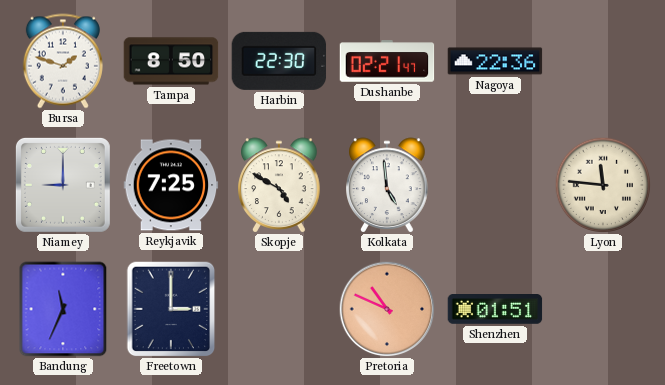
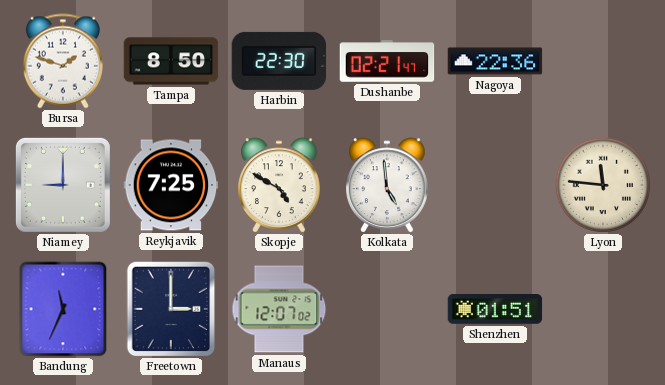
Manaus: none -> 12:07
Pretoria: 10:49 -> none
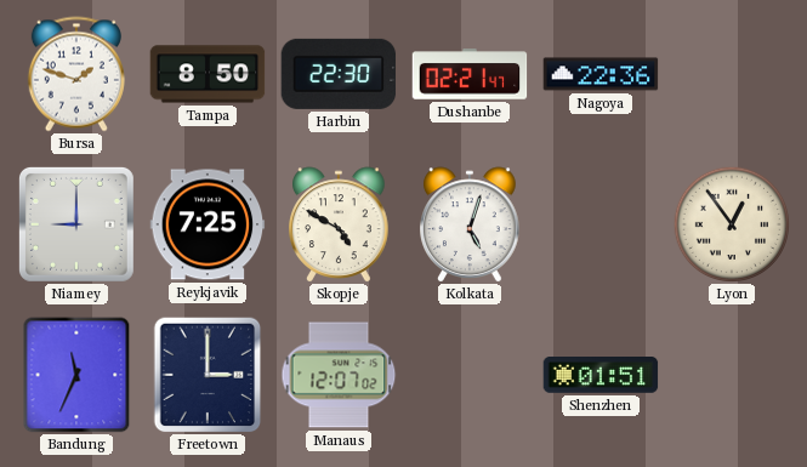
Kolkata: 4:59 -> 5:03
Lyon: 11:46 -> 12:54
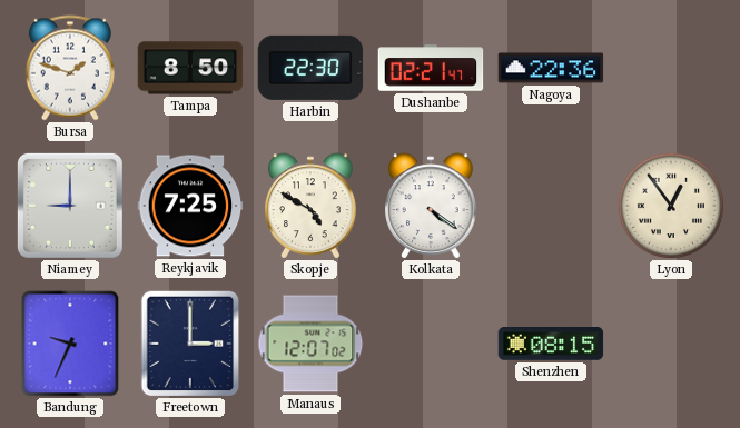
Kolkata: 5:03 -> 4:21
Bandung: 11:34 -> 9:34
Shenzhen: 01:51 -> 08:15
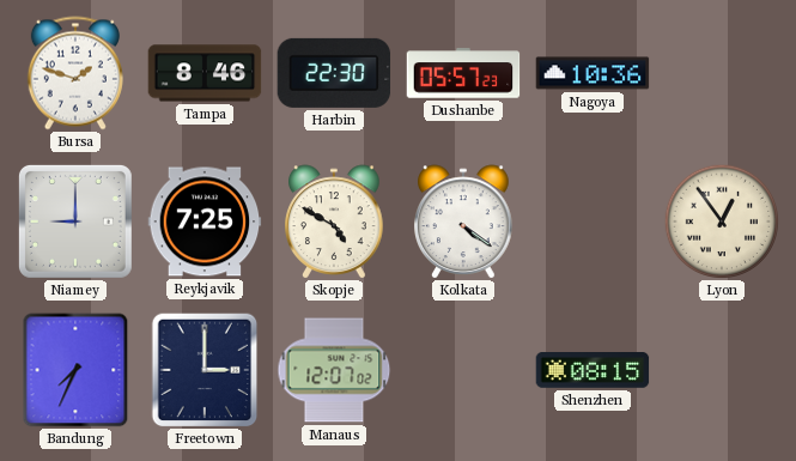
Tampa: 8:50 -> 8:46
Dushanbe: 02:21 -> 05:57
Nagoya: 22:36 -> 10:36
Bandung: 9:34 -> 7:34
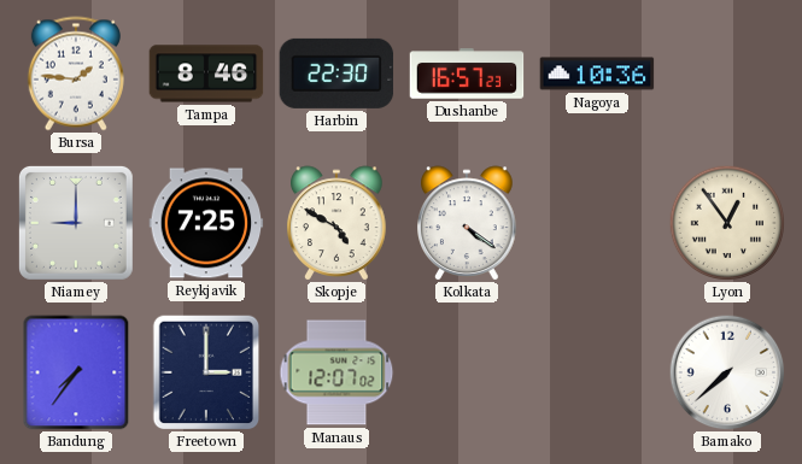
Bursa: 1:48 -> 1:46
Dushanbe: 05:57 -> 16:57
Bandung: 7:34 -> 7:36
Shenzhen: 08:15 -> none
Bamako: none -> 7:38
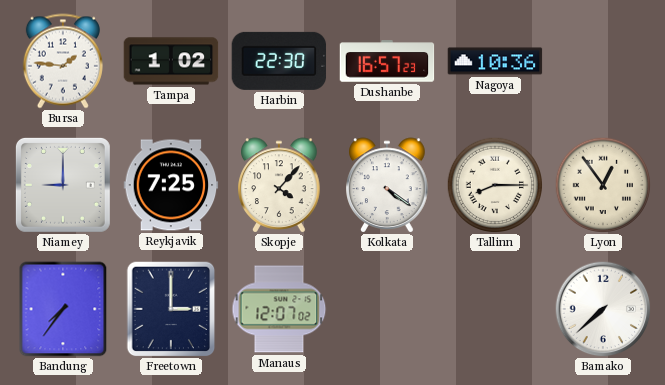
Tampa: 8:46 -> 1:02
Skopje: 4:50 -> 4:07
Tallinn: none -> 8:15
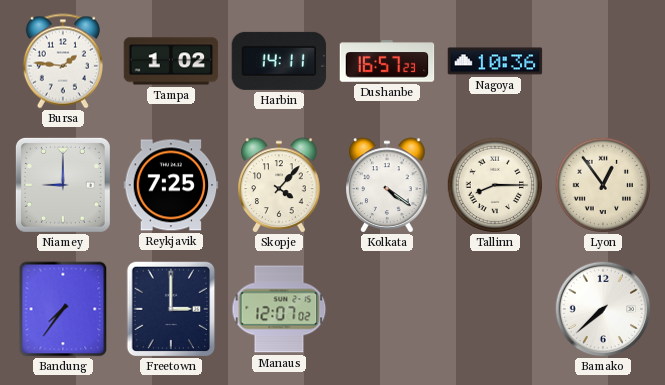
Harbin: 22:30 -> 14:11
